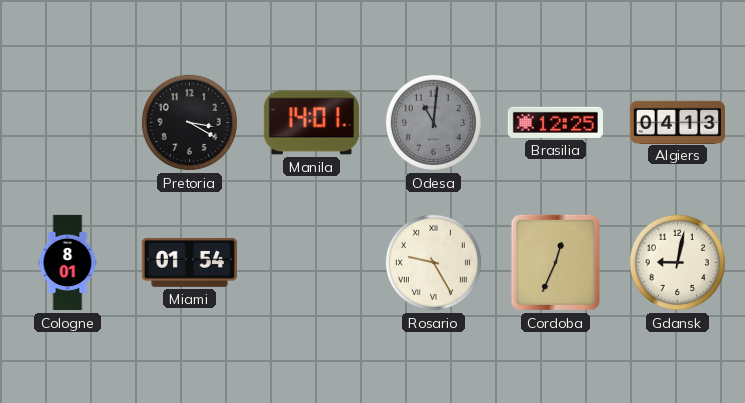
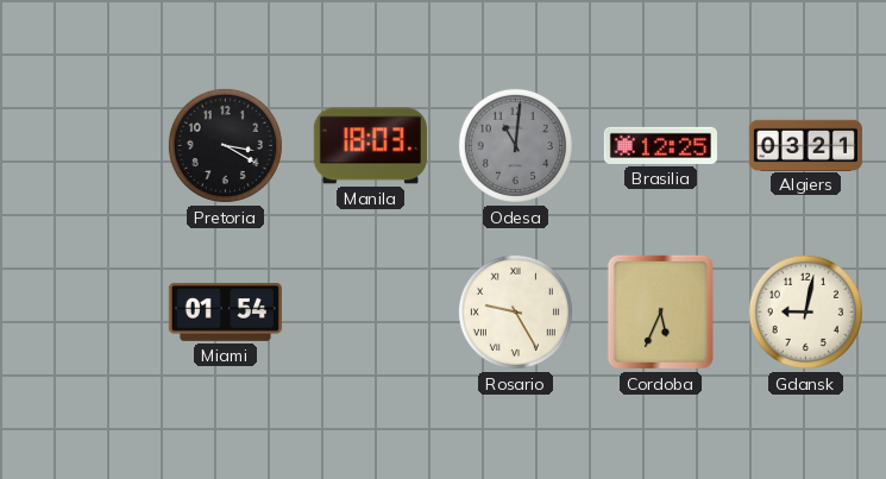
Manila: 14:01 -> 18:03
Algiers: 04:13 -> 03:21
Cologne: 8:01 -> none
Cordoba: 12:34 -> 5:34
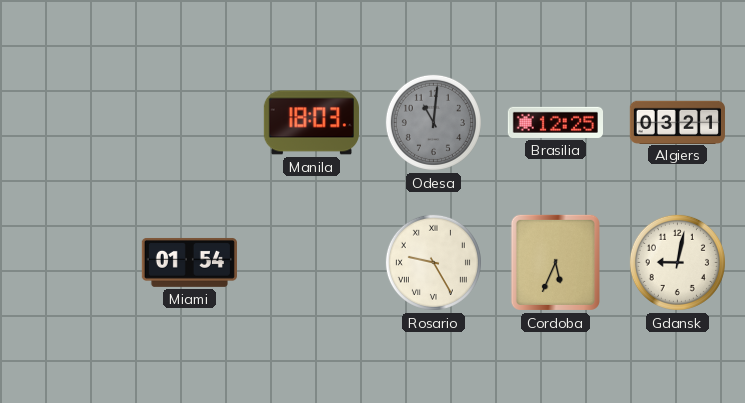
Pretoria: 3:20 -> none
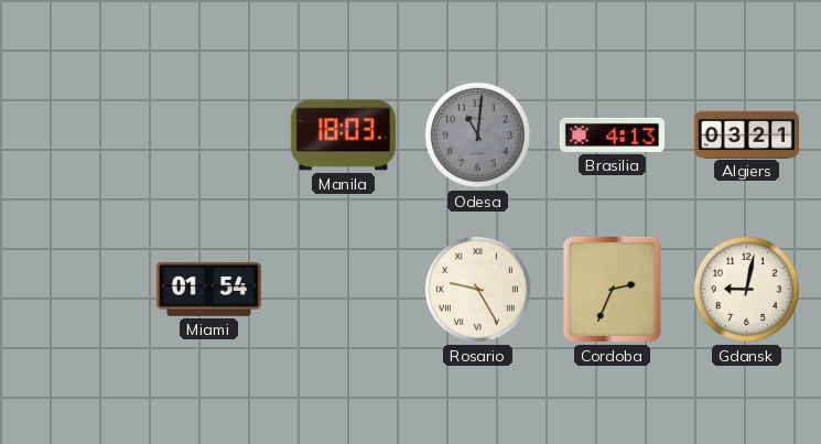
Brasilia: 12:25 -> 4:13
Cordoba: 5:34 -> 2:34
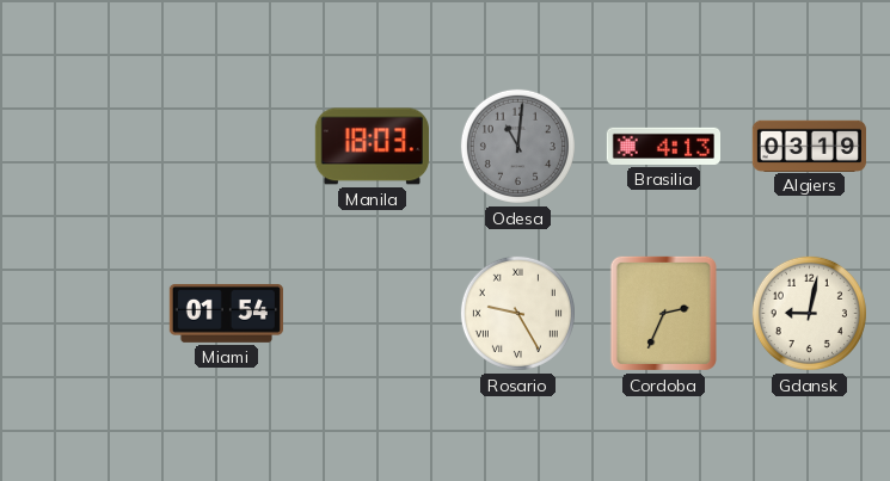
Algiers: 03:21 -> 03:19
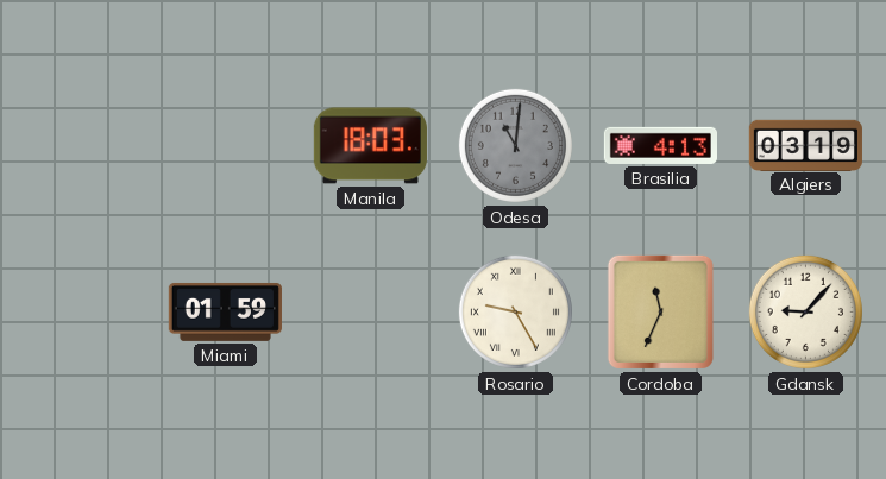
Miami: 01:54 -> 01:59
Cordoba: 2:34 -> 11:34
Gdansk: 9:02 -> 9:07
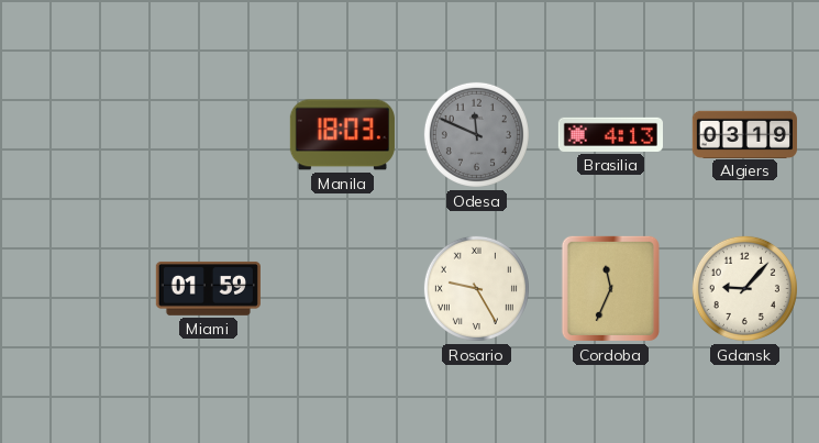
Odesa: 11:01 -> 11:49
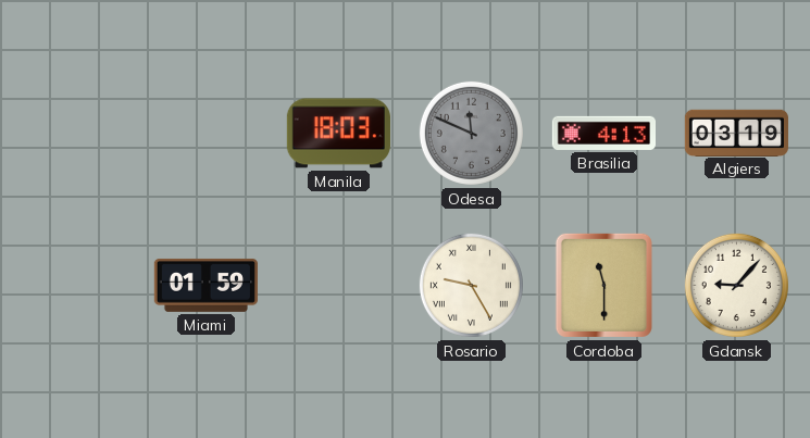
Cordoba: 11:34 -> 11:30
